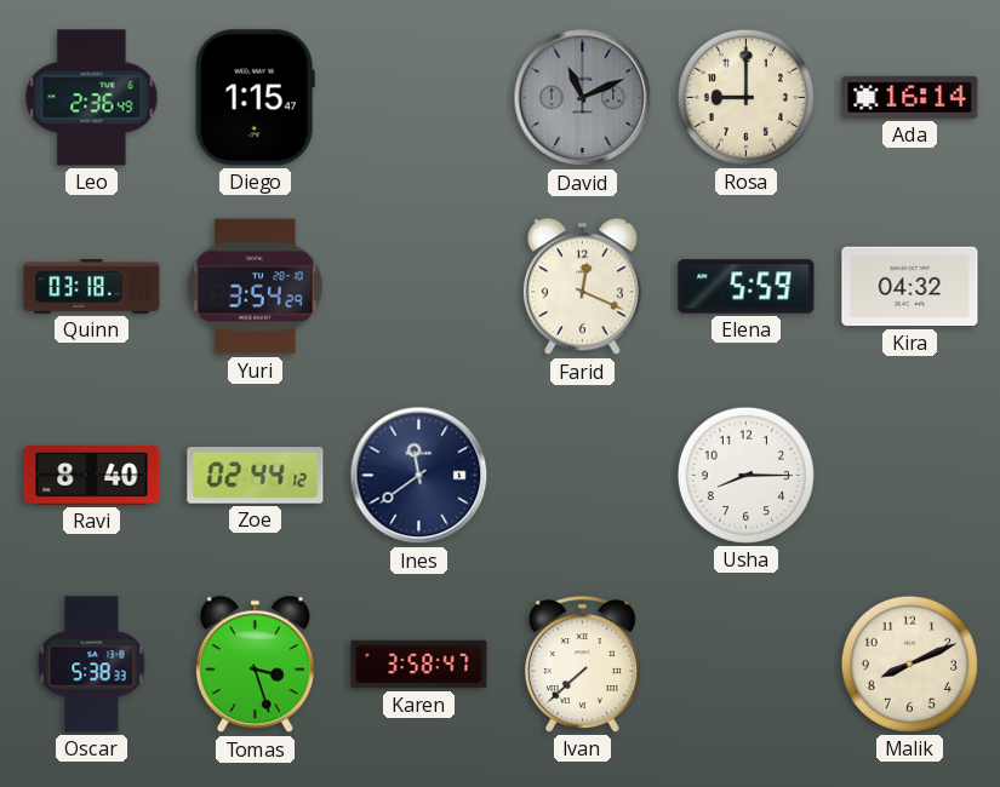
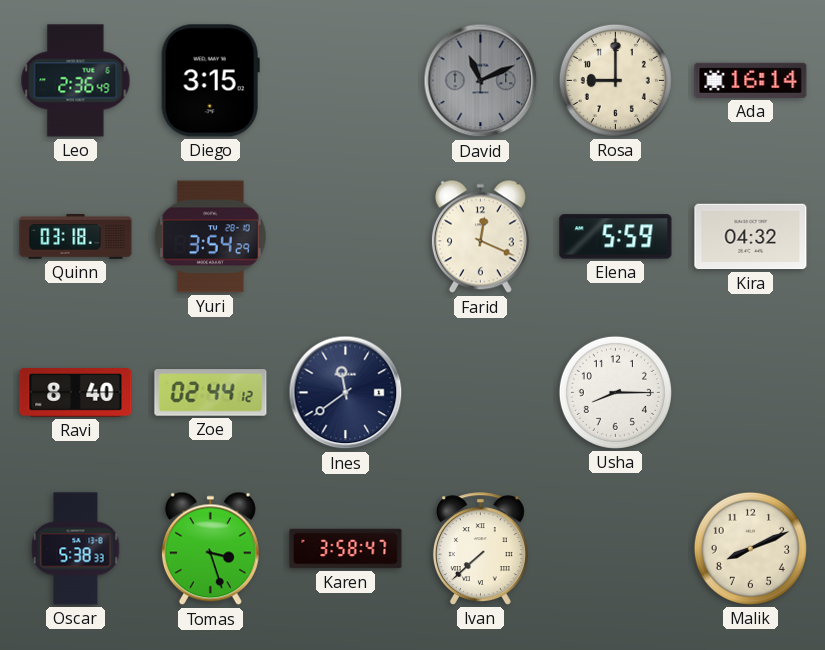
Diego: 1:15 -> 3:15
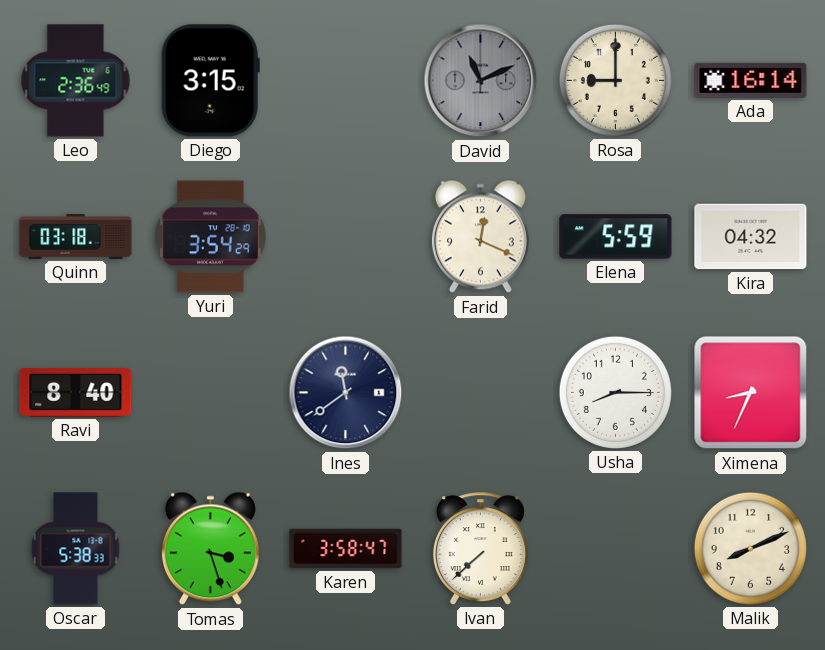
Zoe: 02:44 -> none
Ximena: none -> 8:34
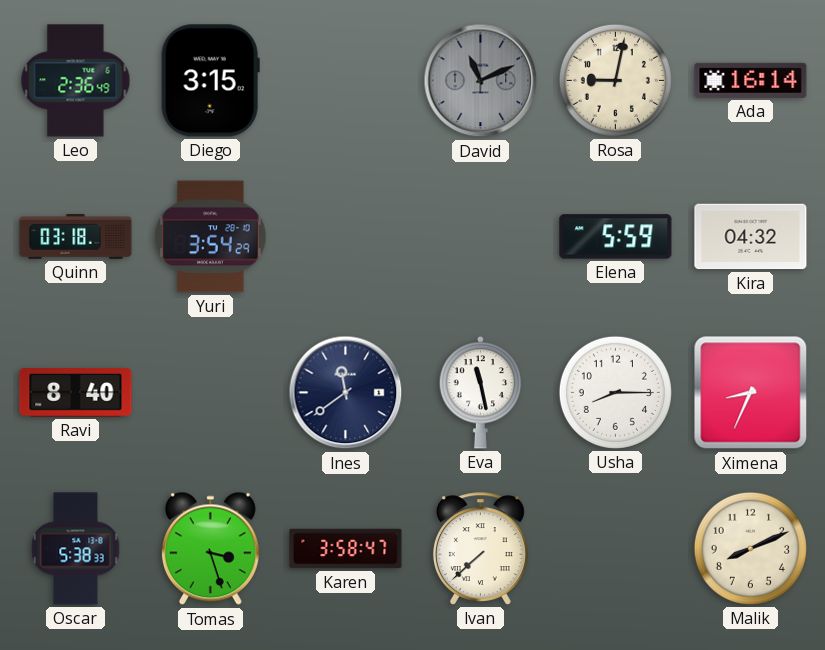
Rosa: 9:00 -> 9:02
Farid: 12:19 -> none
Eva: none -> 11:28
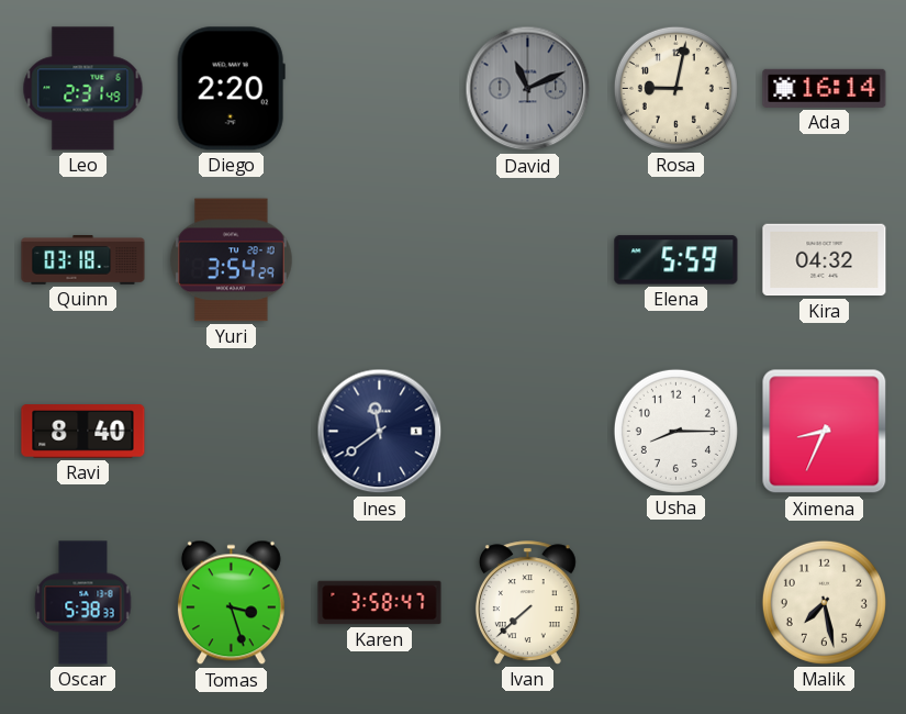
Leo: 2:36 -> 2:31
Diego: 3:15 -> 2:20
Eva: 11:28 -> none
Malik: 8:11 -> 7:28
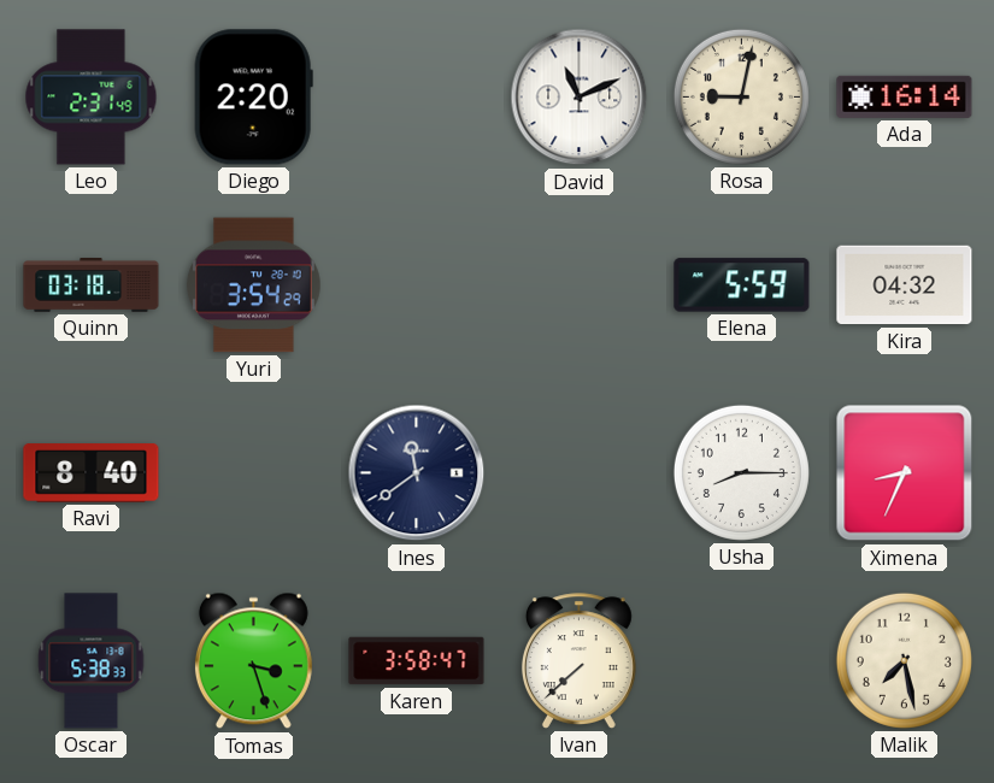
David dial: grey -> white
